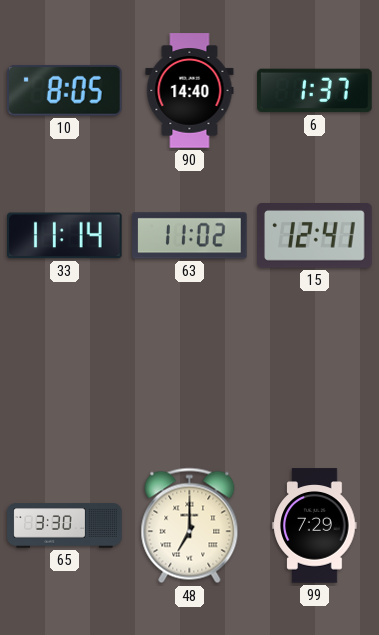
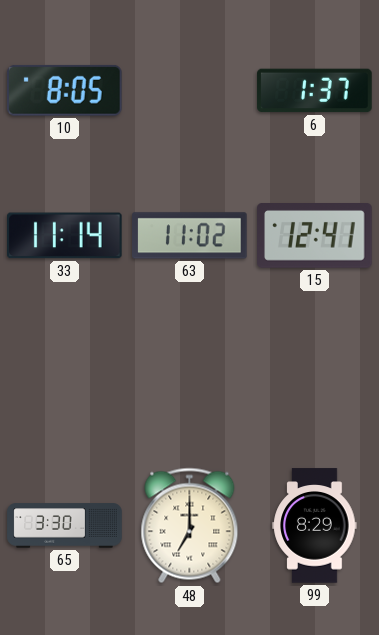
90: 14:40 -> none
99: 7:29 -> 8:29
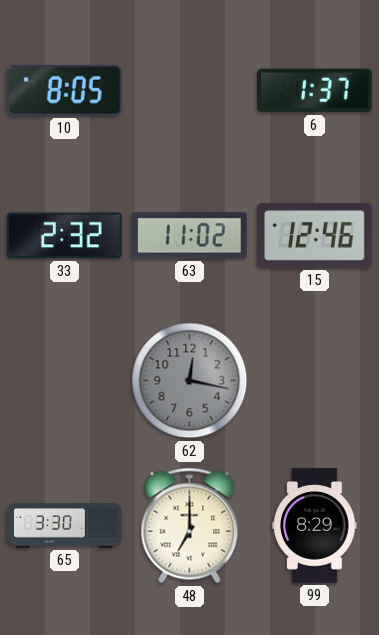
33: 11:14 -> 2:32
15: 12:41 -> 12:46
62: none -> 12:17
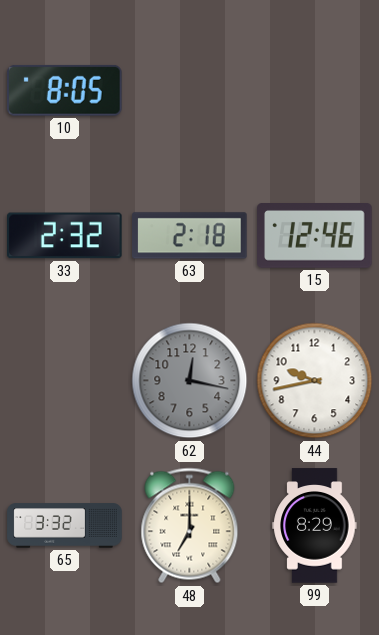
6: 1:37 -> none
63: 11:02 -> 2:18
44: none -> 9:43
65: 3:30 -> 3:32
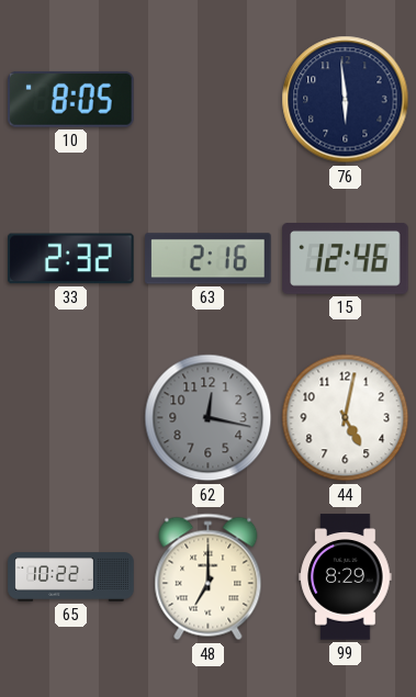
76: none -> 5:59
63: 2:18 -> 2:16
44: 9:43 -> 5:02
65: 3:32 -> 10:22
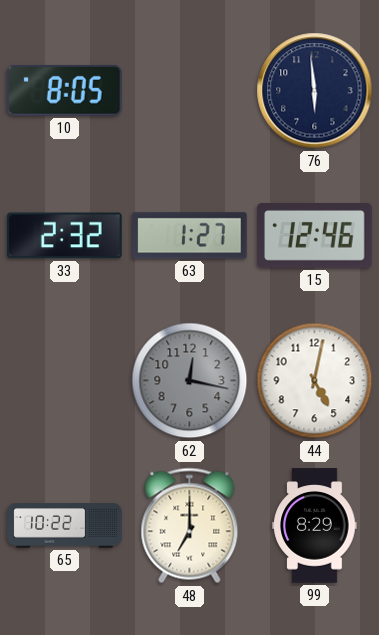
63: 2:16 -> 1:27
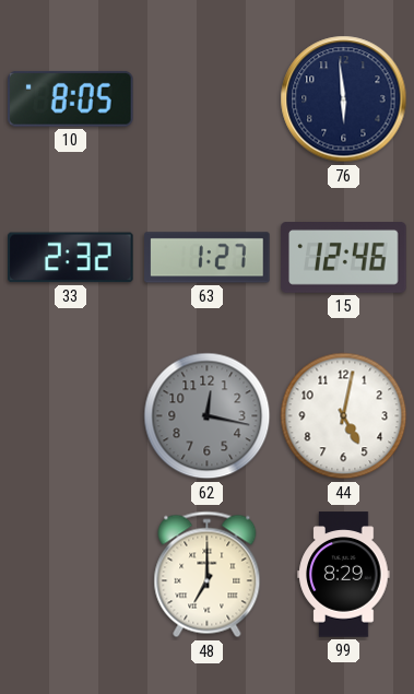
65: 10:22 -> none
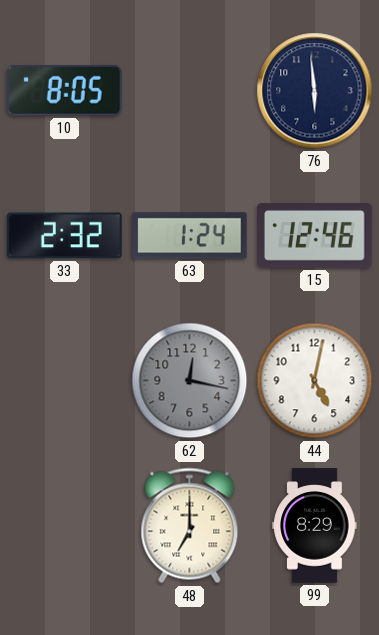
63: 1:27 -> 1:24
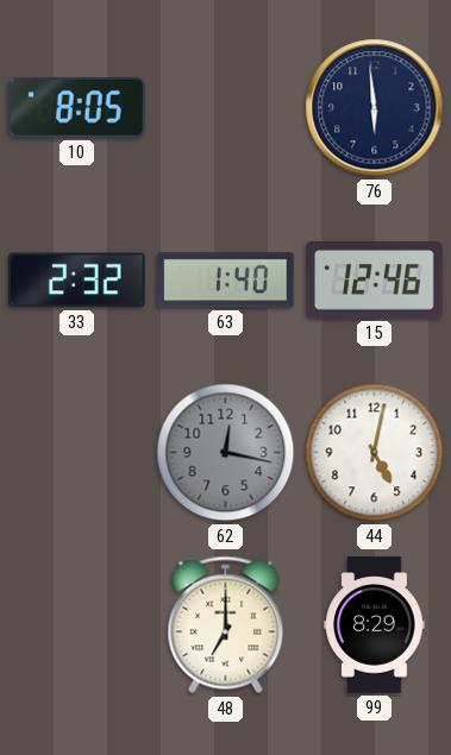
63: 1:24 -> 1:40
